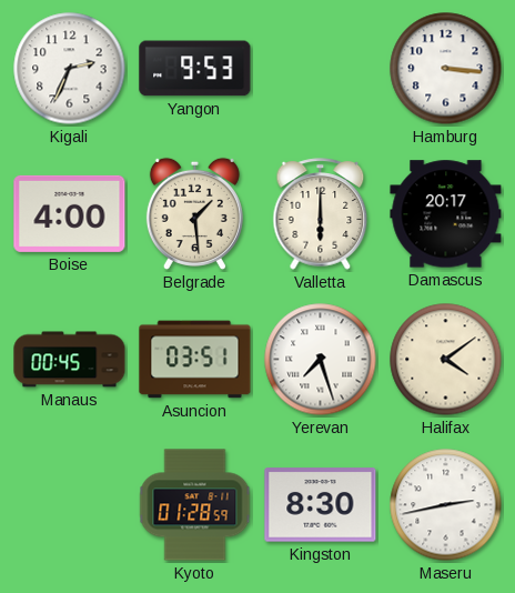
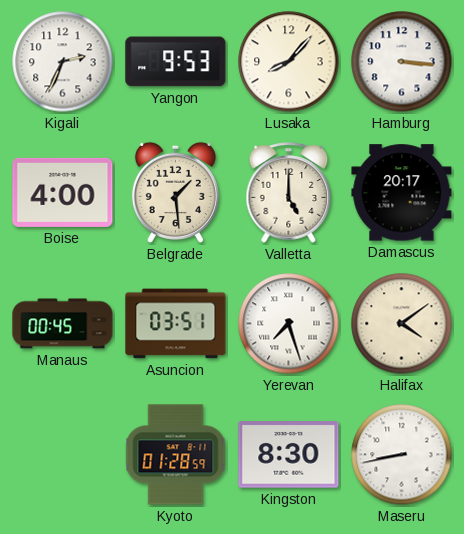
Lusaka: none -> 8:07
Valletta: 6:00 -> 5:00
Maseru: 2:43 -> 8:43
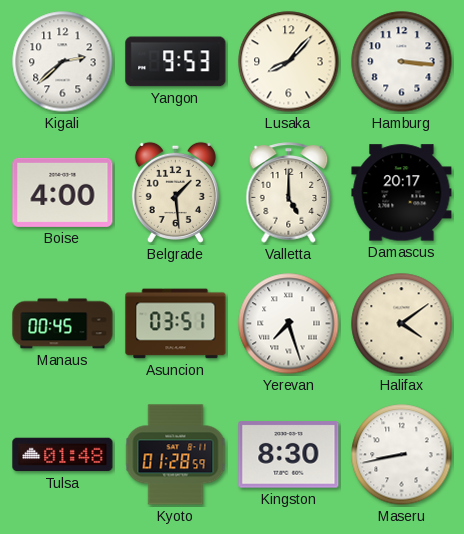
Kigali: 2:34 -> 2:38
Tulsa: none -> 01:48
